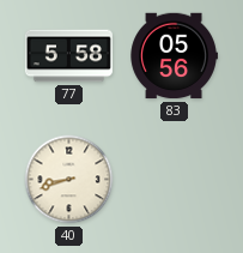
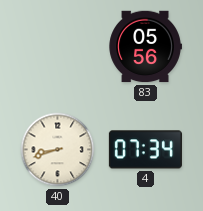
77: 5:58 -> none
4: none -> 07:34
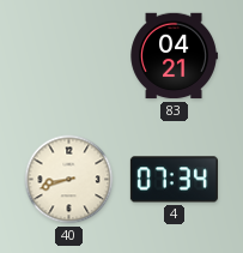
83: 05:56 -> 04:21
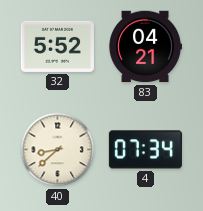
32: none -> 5:52
40: 8:42 -> 8:38
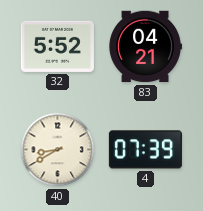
40: 8:38 -> 8:40
4: 07:34 -> 07:39
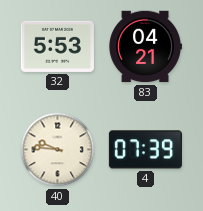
32: 5:52 -> 5:53
40: 8:40 -> 9:46
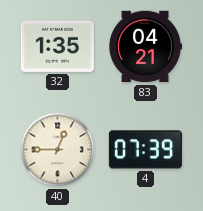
32: 5:53 -> 1:35
40: 9:46 -> 12:45
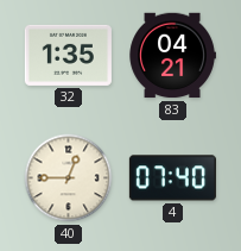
4: 07:39 -> 07:40
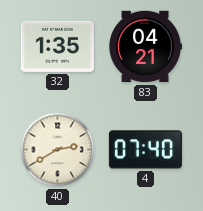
40: 12:45 -> 2:40
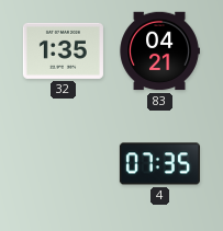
40: 2:40 -> none
4: 07:40 -> 07:35
